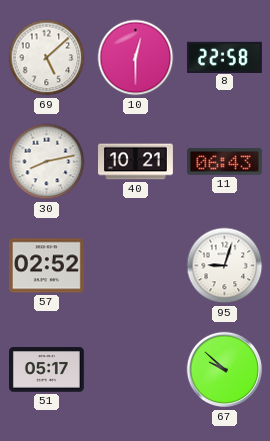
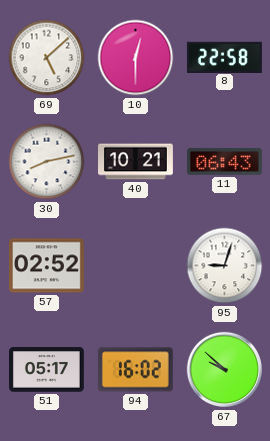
94: none -> 16:02
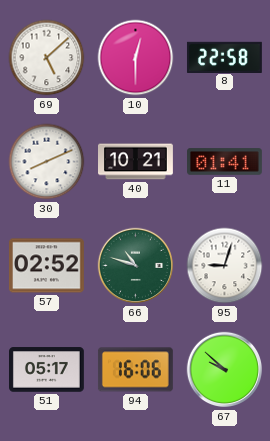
30: 8:13 -> 8:11
11: 06:43 -> 01:41
66: none -> 10:48
94: 16:02 -> 16:06
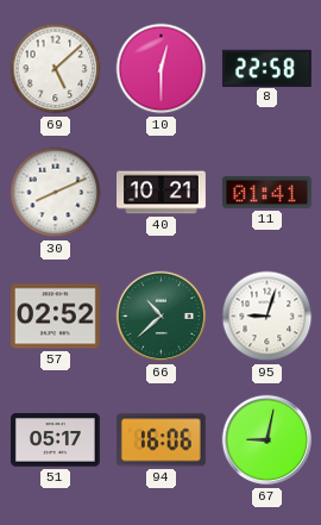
66: 10:48 -> 10:38
67: 9:52 -> 9:02
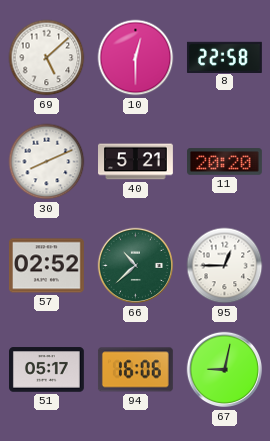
40: 10:21 -> 5:21
11: 01:41 -> 20:20
95: 9:03 -> 12:45
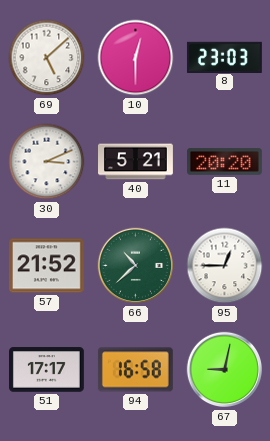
8: 22:58 -> 23:03
30: 8:11 -> 3:11
57: 02:52 -> 21:52
51: 05:17 -> 17:17
94: 16:06 -> 16:58
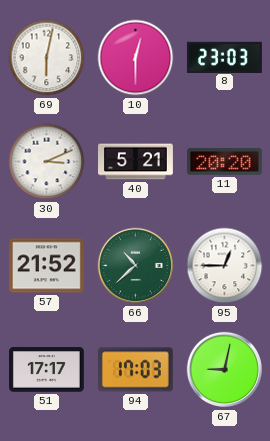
69: 5:08 -> 6:02
94: 16:58 -> 17:03
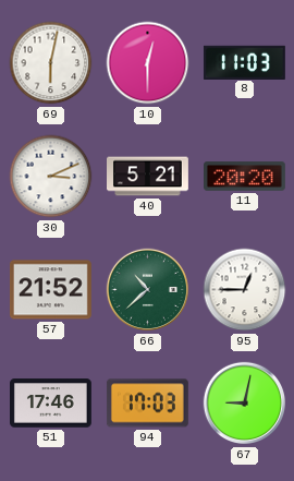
8: 23:03 -> 11:03
51: 17:17 -> 17:46
